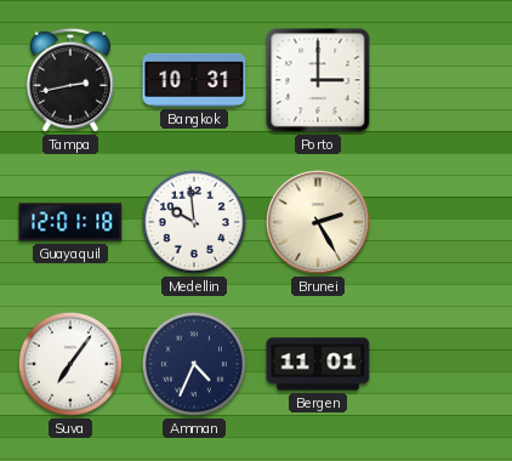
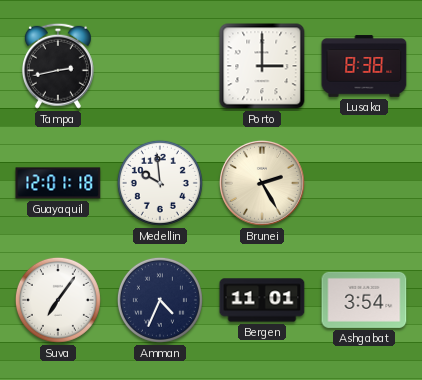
Bangkok: 10:31 -> none
Lusaka: none -> 8:38
Ashgabat: none -> 3:54
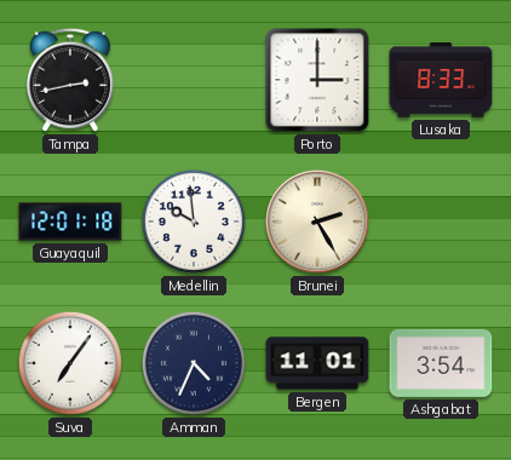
Lusaka: 8:38 -> 8:33
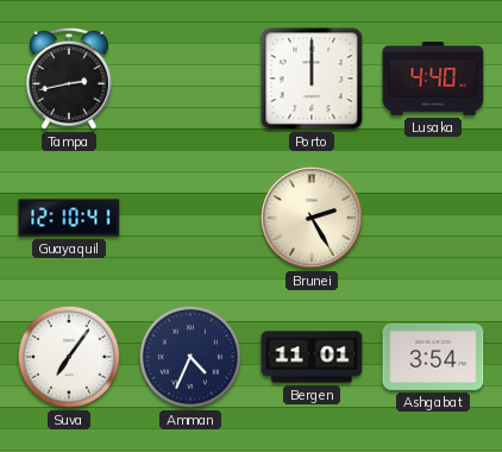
Porto: 3:00 -> 12:00
Lusaka: 8:33 -> 4:40
Guayaquil: 12:01 -> 12:10
Medellin: 9:59 -> none
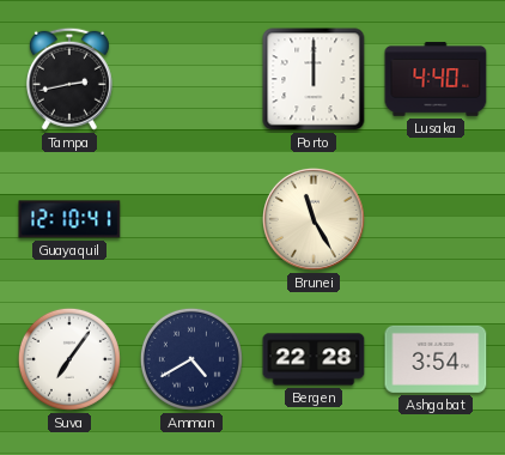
Brunei: 2:25 -> 11:25
Amman: 4:34 -> 4:40
Bergen: 11:01 -> 22:28
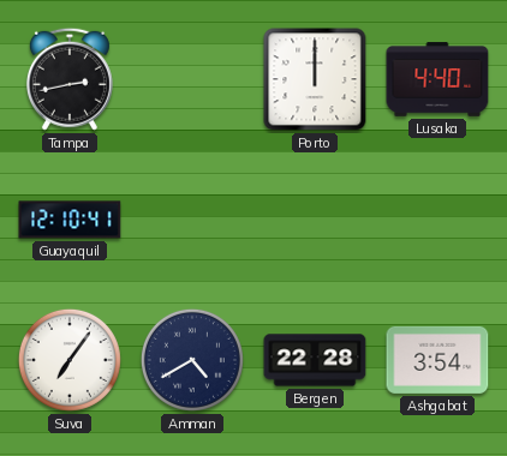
Brunei: 11:25 -> none
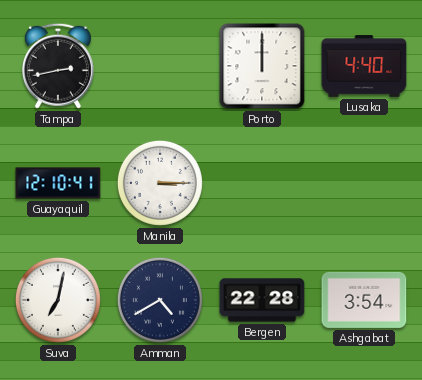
Manila: none -> 3:15
Suva: 7:06 -> 7:02
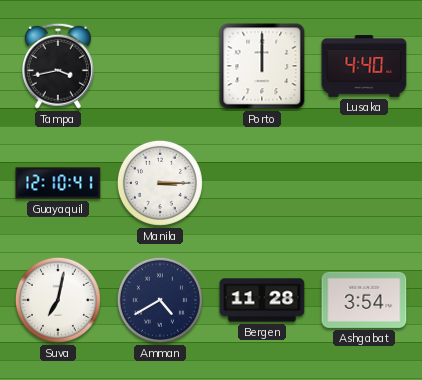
Tampa: 2:43 -> 3:43
Bergen: 22:28 -> 11:28
